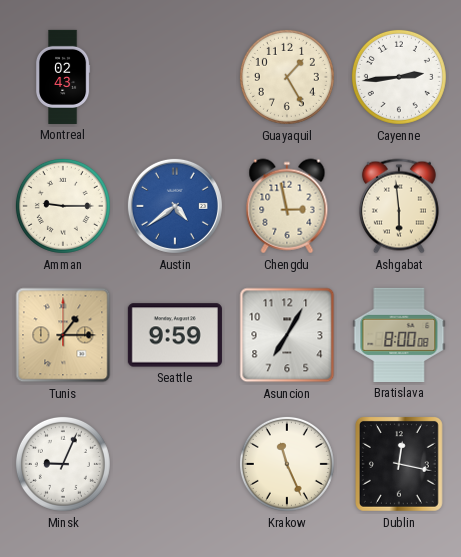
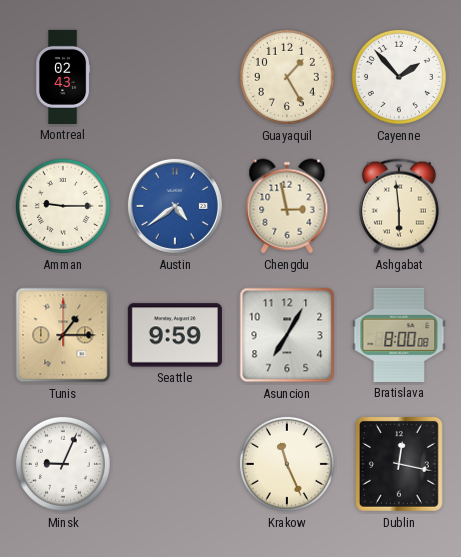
Cayenne: 2:44 -> 1:53
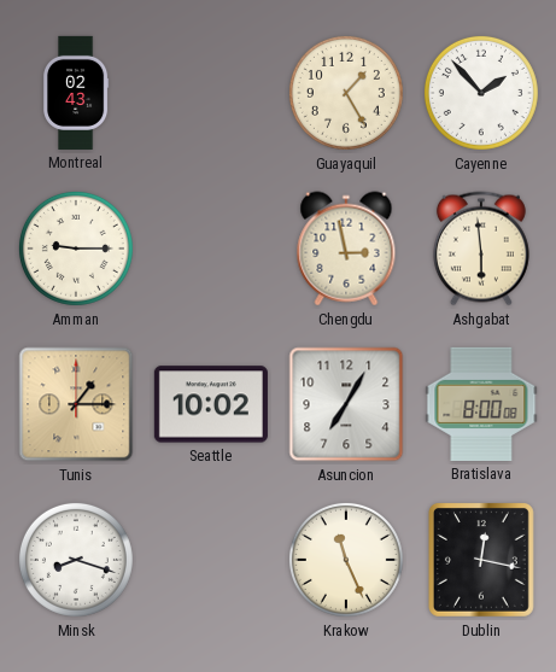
Austin: 4:39 -> none
Seattle: 9:59 -> 10:02
Minsk: 9:04 -> 8:18
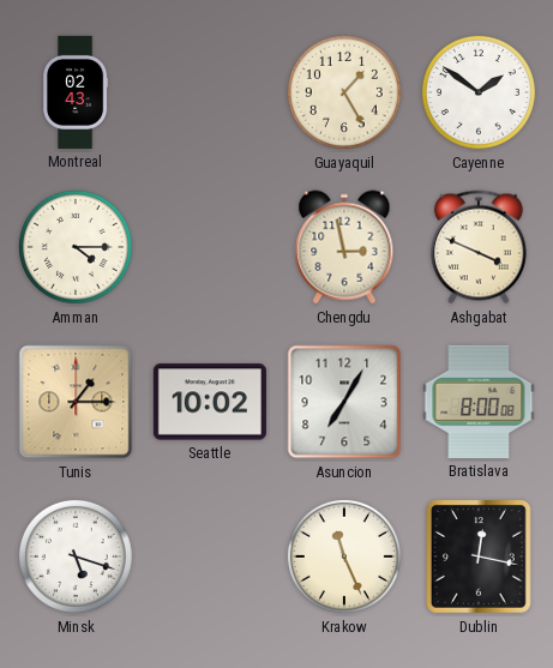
Cayenne: 1:53 -> 1:51
Amman: 9:15 -> 4:15
Ashgabat: 5:59 -> 3:49
Minsk: 8:18 -> 5:18
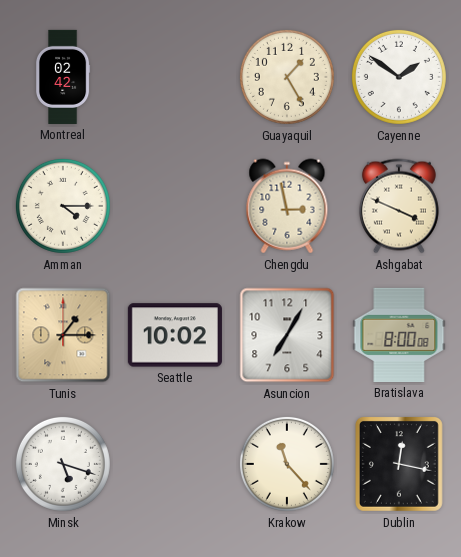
Montreal: 02:43 -> 02:42
Krakow: 11:26 -> 11:23
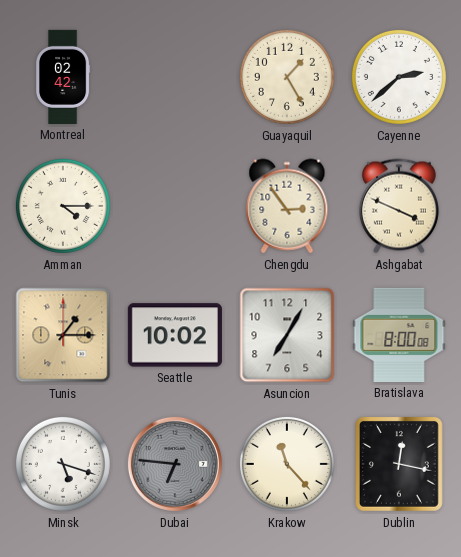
Cayenne: 1:51 -> 2:38
Chengdu: 2:58 -> 2:54
Dubai: none -> 6:46
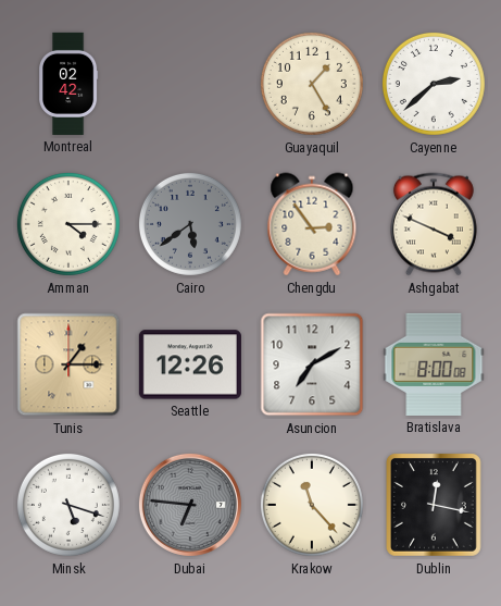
Cairo: none -> 5:39
Seattle: 10:02 -> 12:26
Asuncion: 7:05 -> 7:10
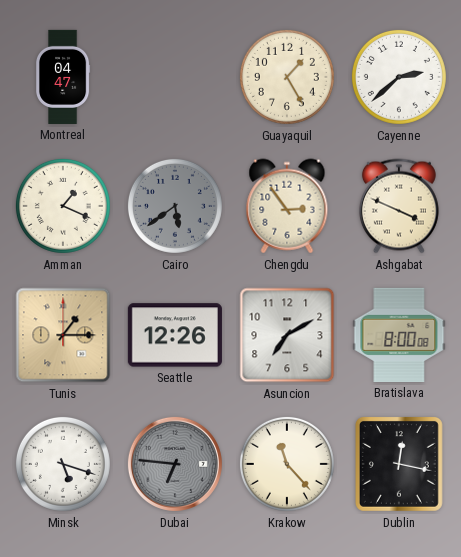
Montreal: 02:42 -> 04:47
Amman: 4:15 -> 1:19
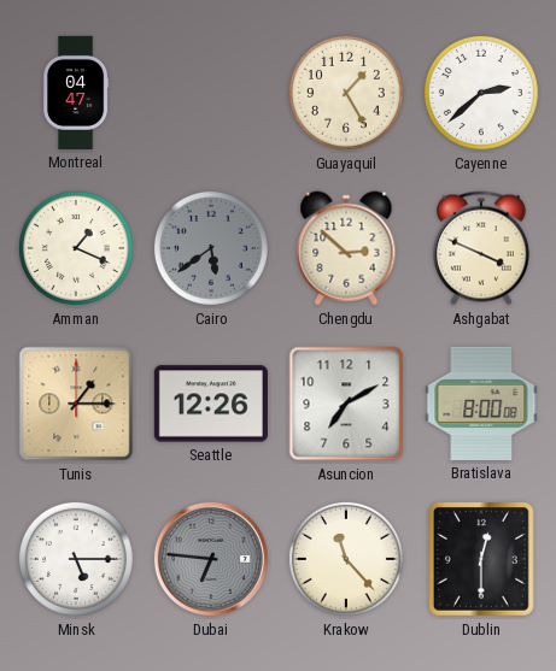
Chengdu: 2:54 -> 2:52
Minsk: 5:18 -> 5:15
Dublin: 12:17 -> 12:30
